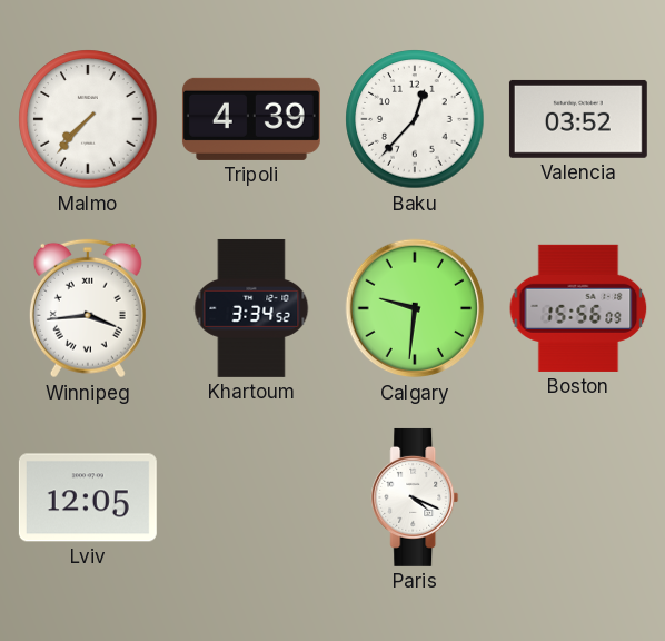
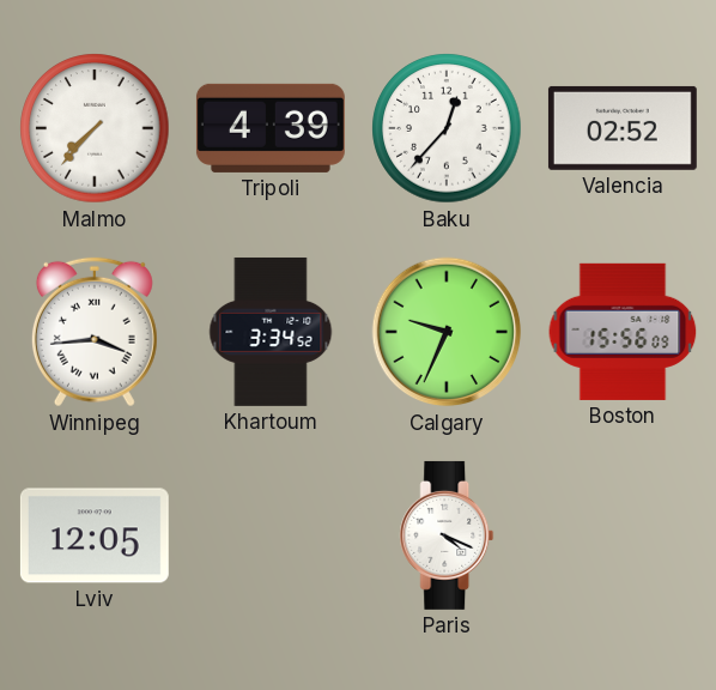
Valencia: 03:52 -> 02:52
Calgary: 9:31 -> 9:34
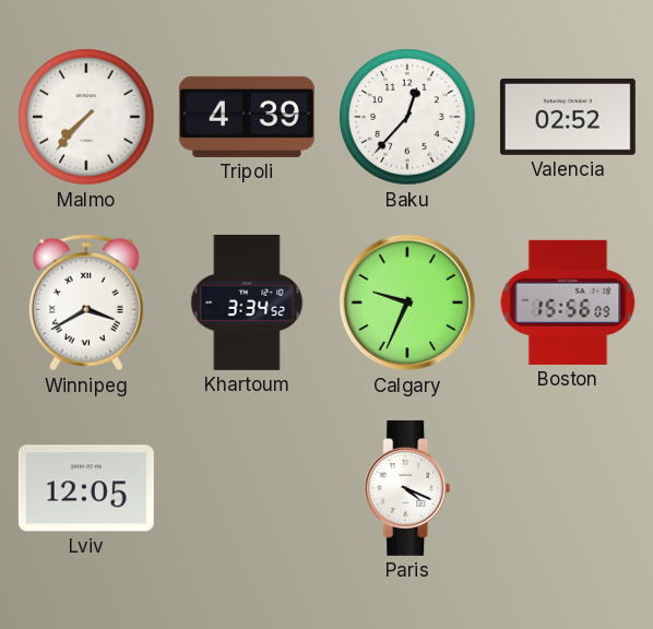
Winnipeg: 3:44 -> 3:40
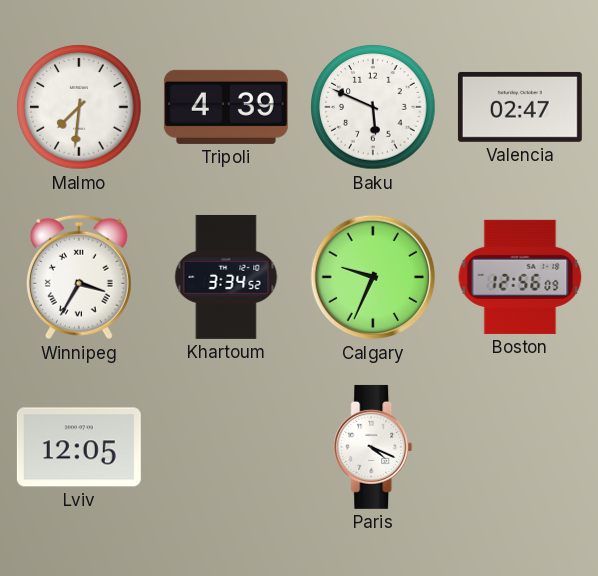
Malmo: 7:37 -> 7:31
Baku: 12:37 -> 5:49
Valencia: 02:52 -> 02:47
Winnipeg: 3:40 -> 3:35
Boston: 15:56 -> 12:56
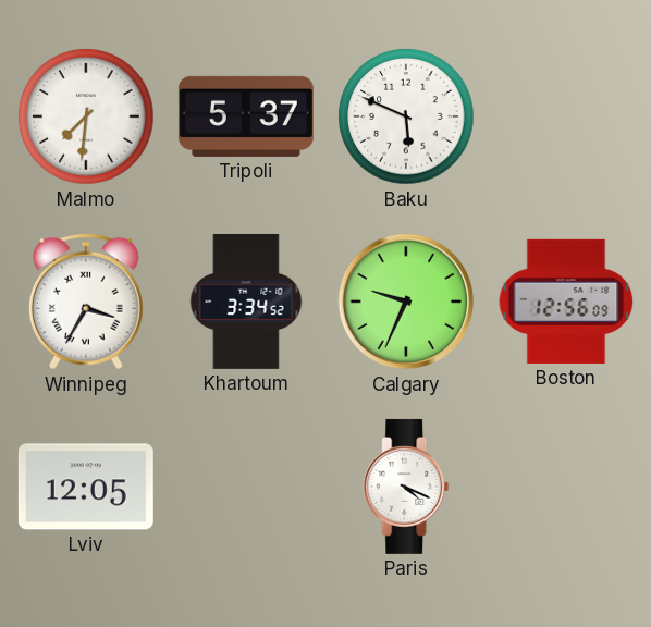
Tripoli: 4:39 -> 5:37
Valencia: 02:47 -> none
